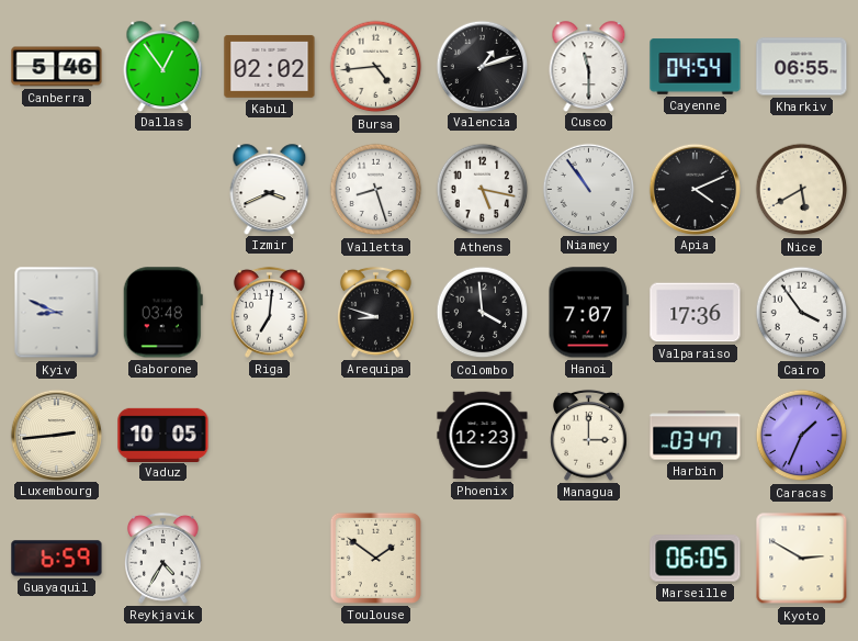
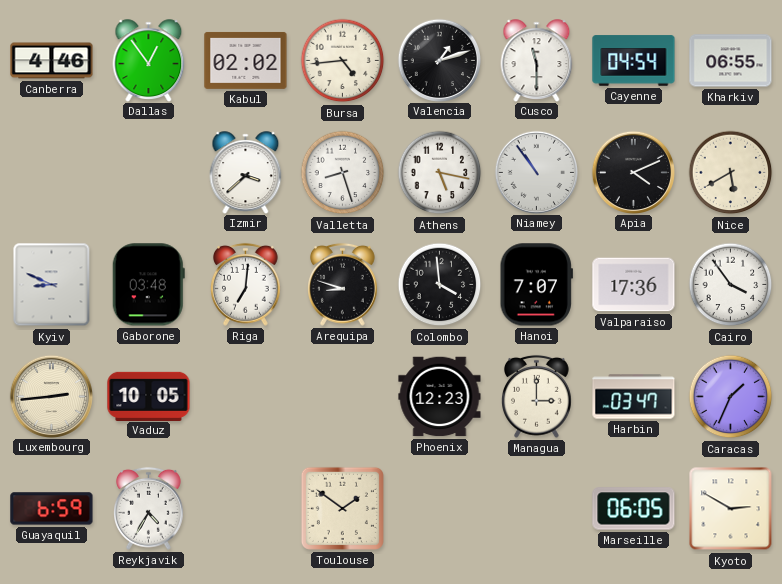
Canberra: 5:46 -> 4:46
Izmir: 3:41 -> 3:38
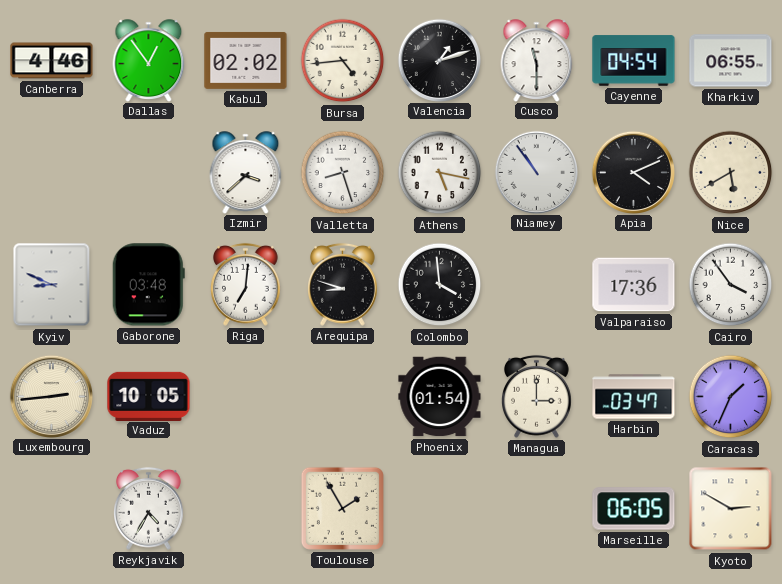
Hanoi: 7:07 -> none
Phoenix: 12:23 -> 01:54
Guayaquil: 6:59 -> none
Toulouse: 1:51 -> 1:55
